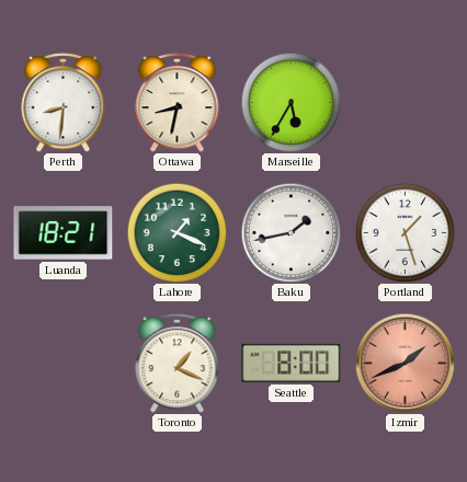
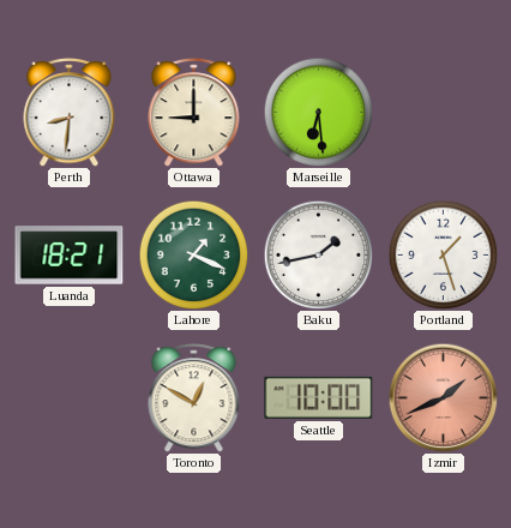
Ottawa: 8:32 -> 9:00
Marseille: 5:35 -> 6:29
Toronto: 1:19 -> 12:50
Seattle: 8:00 -> 10:00
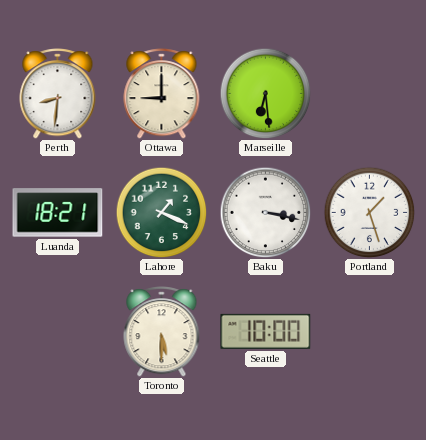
Baku: 1:43 -> 3:17
Toronto: 12:50 -> 5:30
Izmir: 1:41 -> none
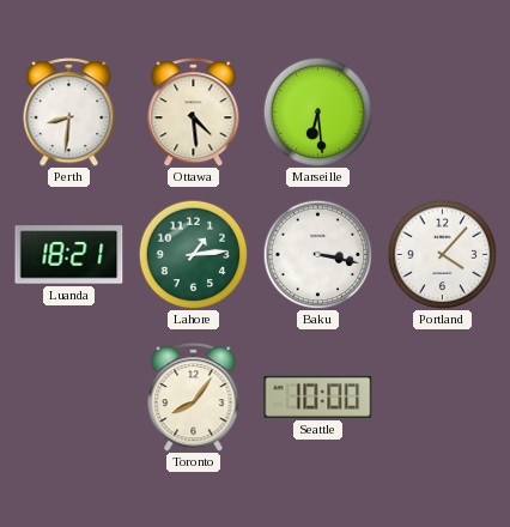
Ottawa: 9:00 -> 4:29
Lahore: 1:19 -> 1:14
Portland: 1:27 -> 4:07
Toronto: 5:30 -> 8:06
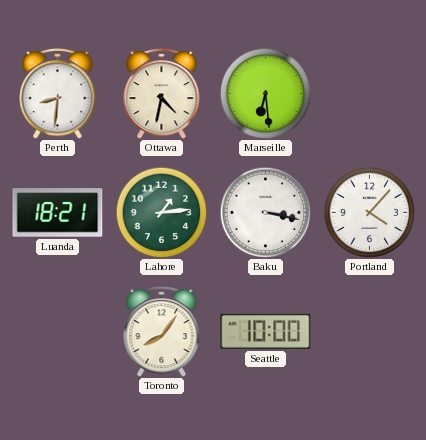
Ottawa: 4:29 -> 4:32
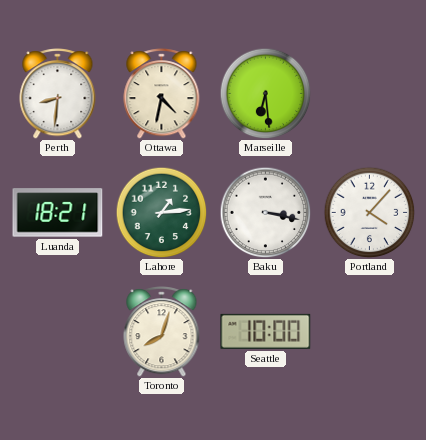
Toronto: 8:06 -> 8:03
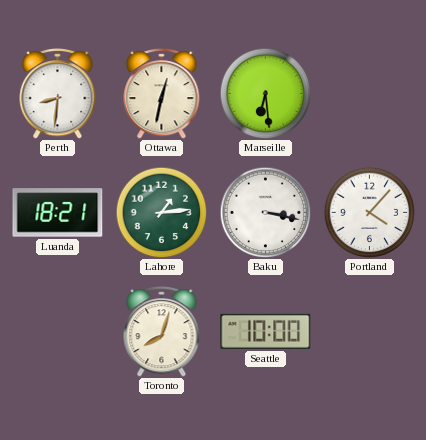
Ottawa: 4:32 -> 12:32
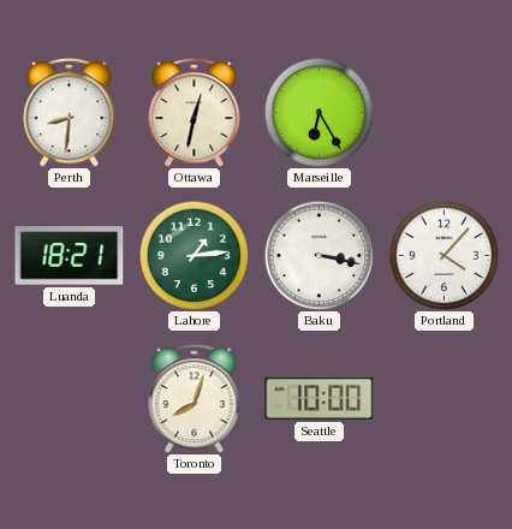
Marseille: 6:29 -> 6:25
